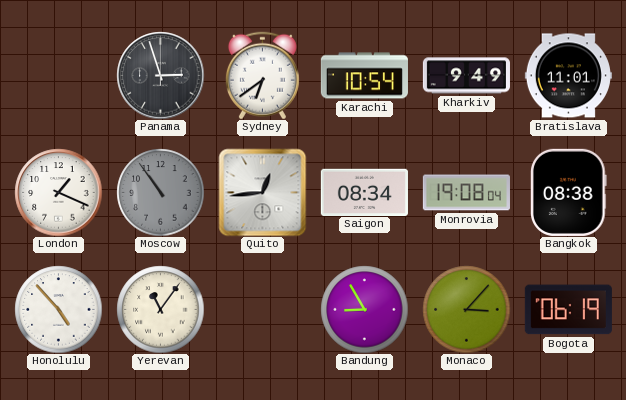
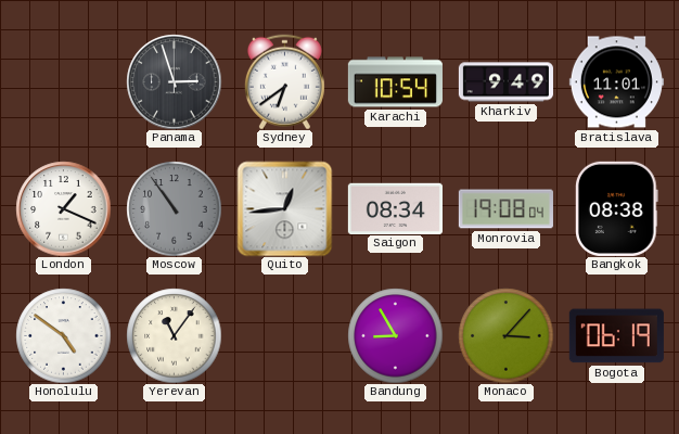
Honolulu: 4:53 -> 4:51
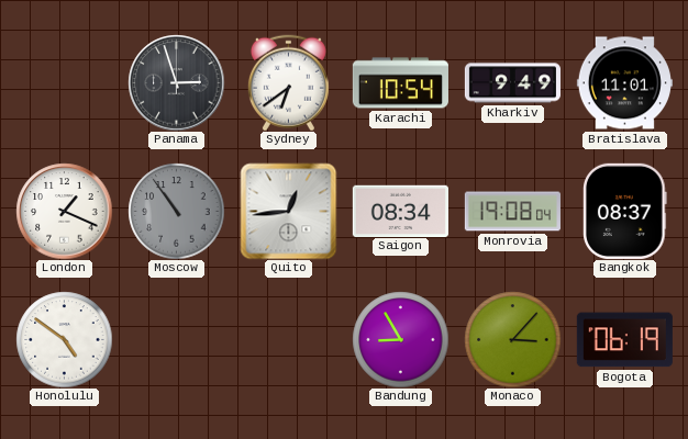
Bangkok: 08:38 -> 08:37
Yerevan: 11:06 -> none
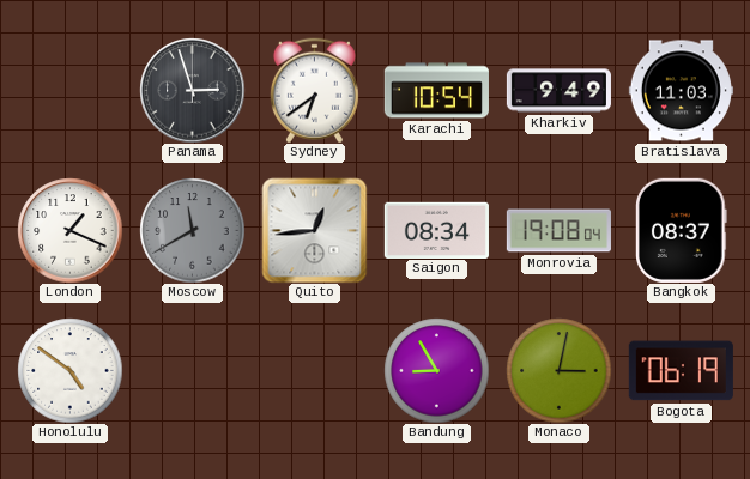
Bratislava: 11:01 -> 11:03
Moscow: 10:54 -> 11:40
Monaco: 3:07 -> 3:02
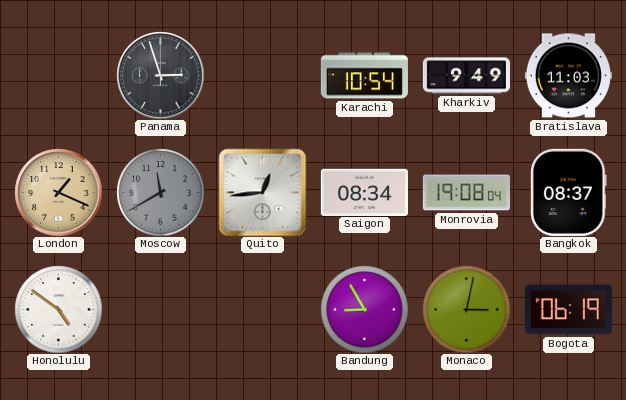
Sydney: 6:39 -> none
London dial: white -> champagne
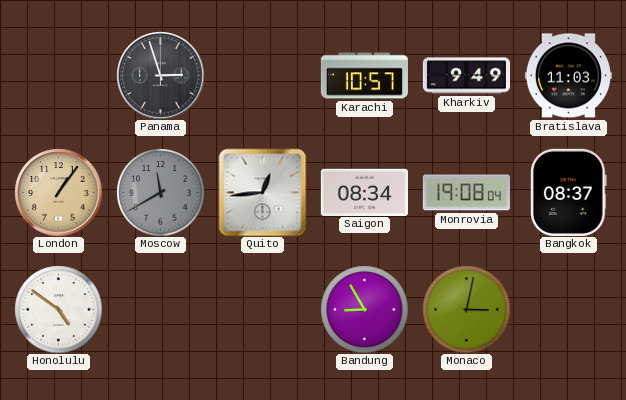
Karachi: 10:54 -> 10:57
London: 1:19 -> 1:06
Bogota: 06:19 -> none
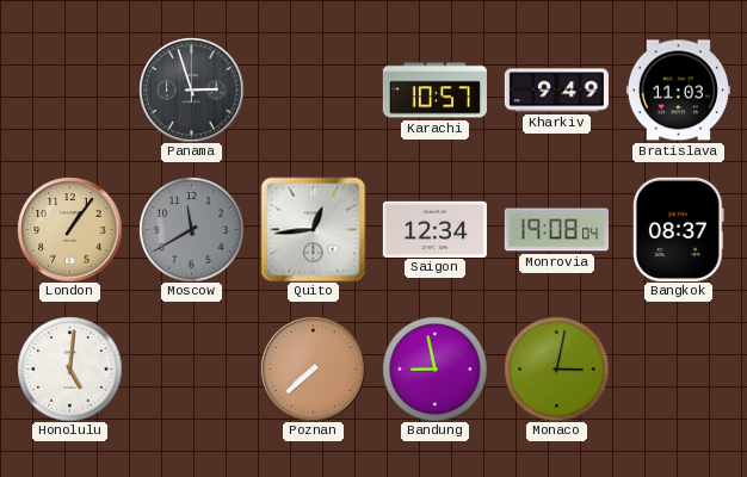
Saigon: 08:34 -> 12:34
Honolulu: 4:51 -> 5:01
Poznan: none -> 7:38
Bandung: 8:55 -> 8:58
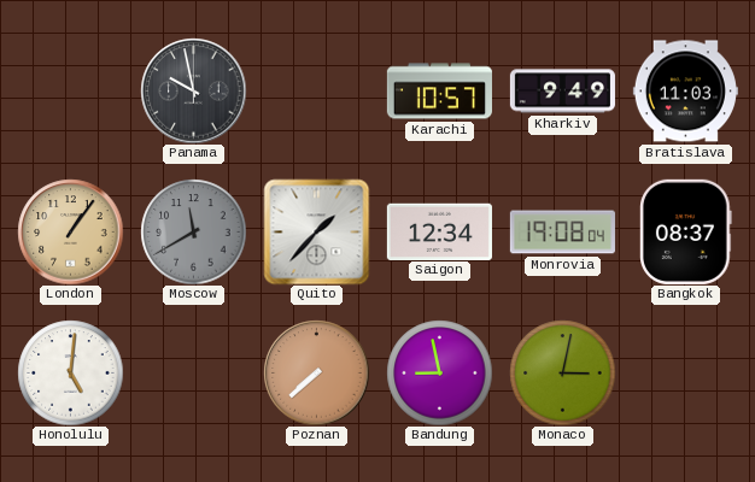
Panama: 2:57 -> 9:58
Quito: 12:44 -> 1:37
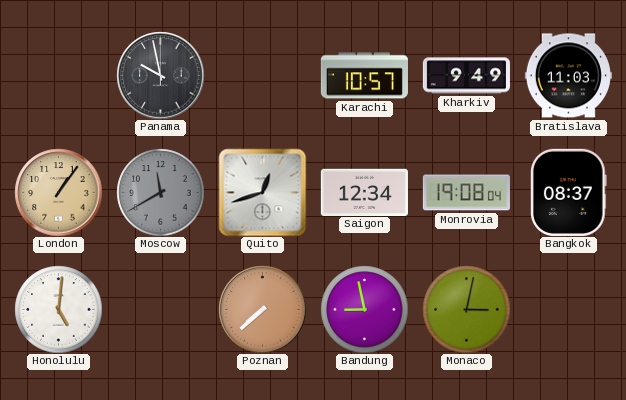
Quito: 1:37 -> 12:42
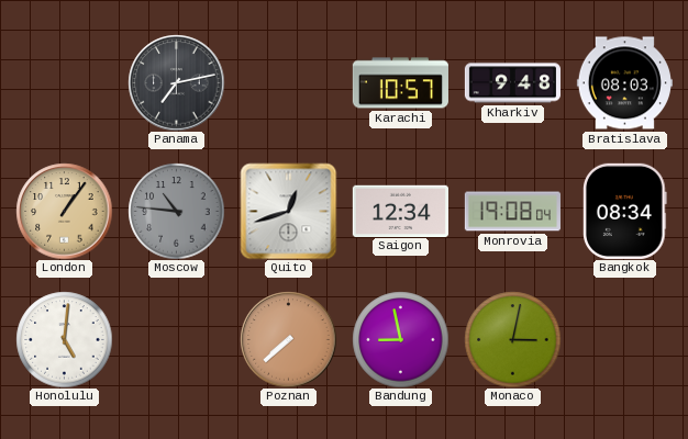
Panama: 9:58 -> 7:13
Kharkiv: 9:49 -> 9:48
Bratislava: 11:03 -> 08:03
Moscow: 11:40 -> 10:46
Bangkok: 08:37 -> 08:34
